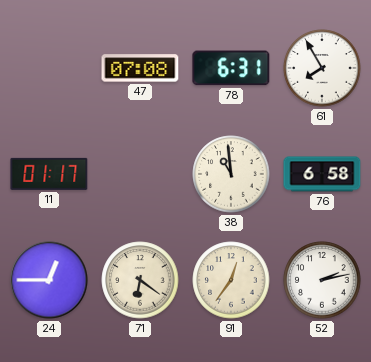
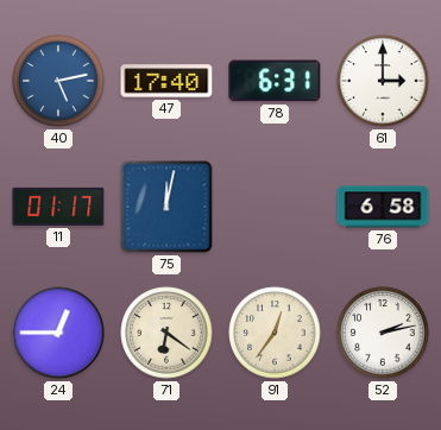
40: none -> 5:13
47: 07:08 -> 17:40
61: 7:55 -> 3:00
75: none -> 12:02
38: 10:59 -> none
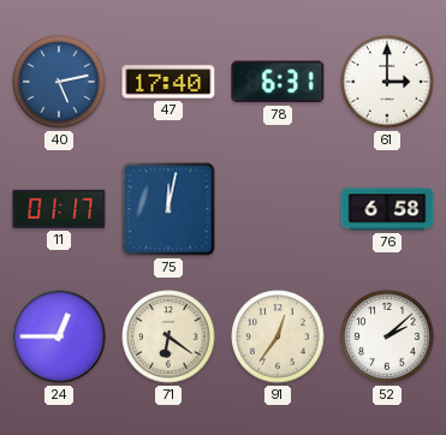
52: 2:13 -> 2:08
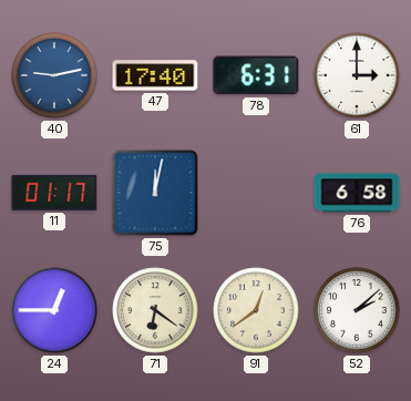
40: 5:13 -> 9:13
91: 12:36 -> 12:39
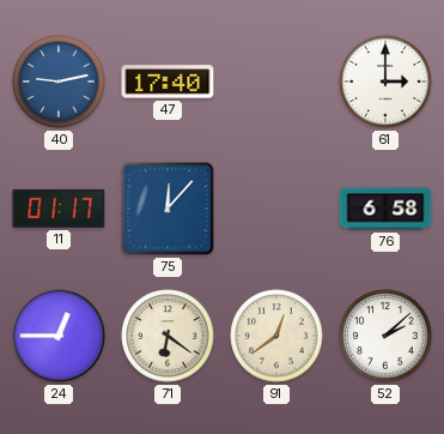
78: 6:31 -> none
75: 12:02 -> 12:07
